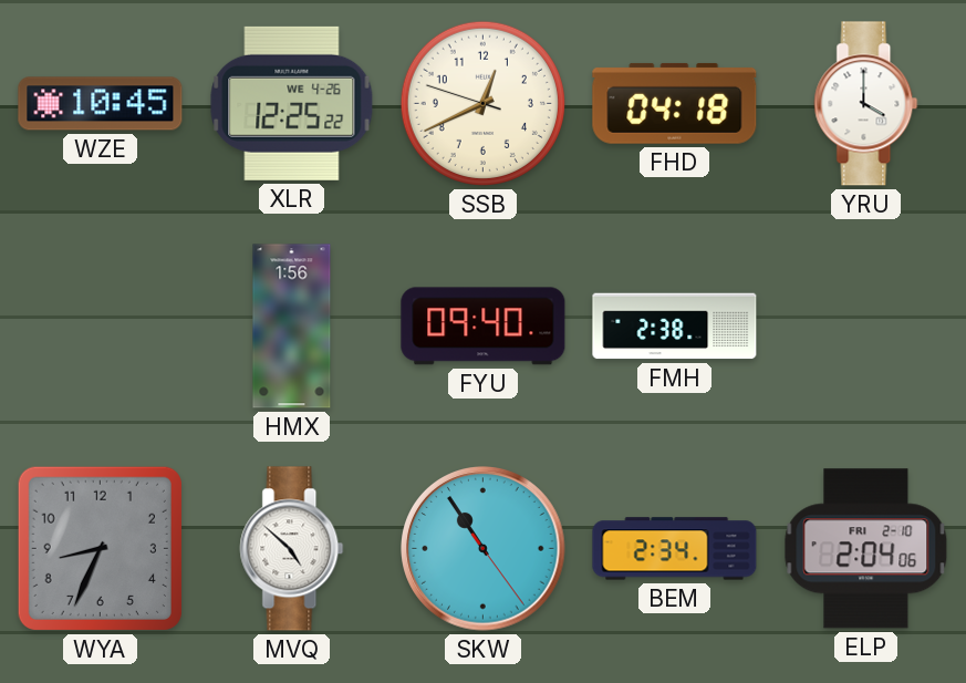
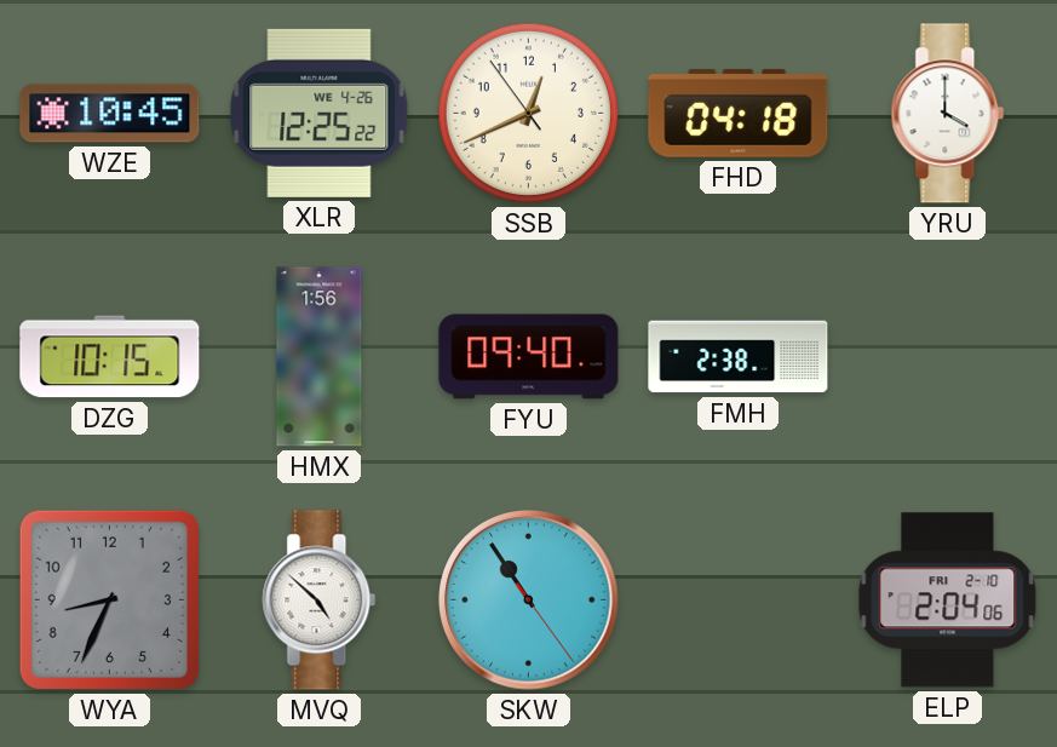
SSB: 12:40:48 -> 12:40:54
DZG: none -> 10:15
BEM: 2:34 -> none
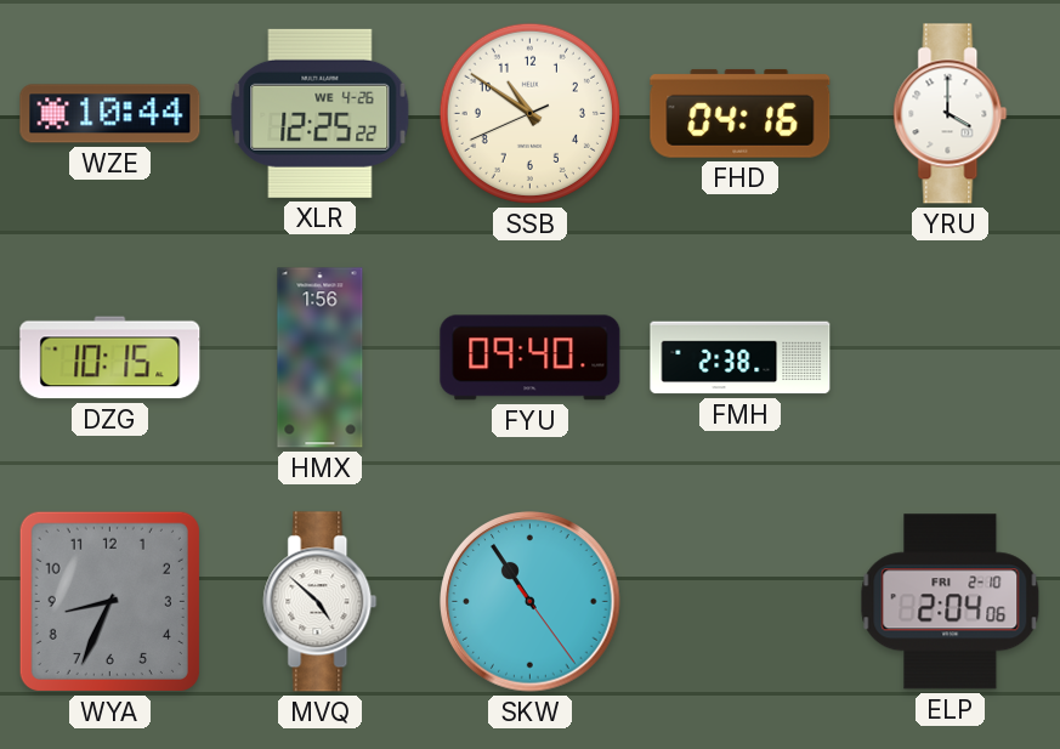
WZE: 10:45 -> 10:44
SSB: 12:40 -> 10:50
FHD: 04:18 -> 04:16
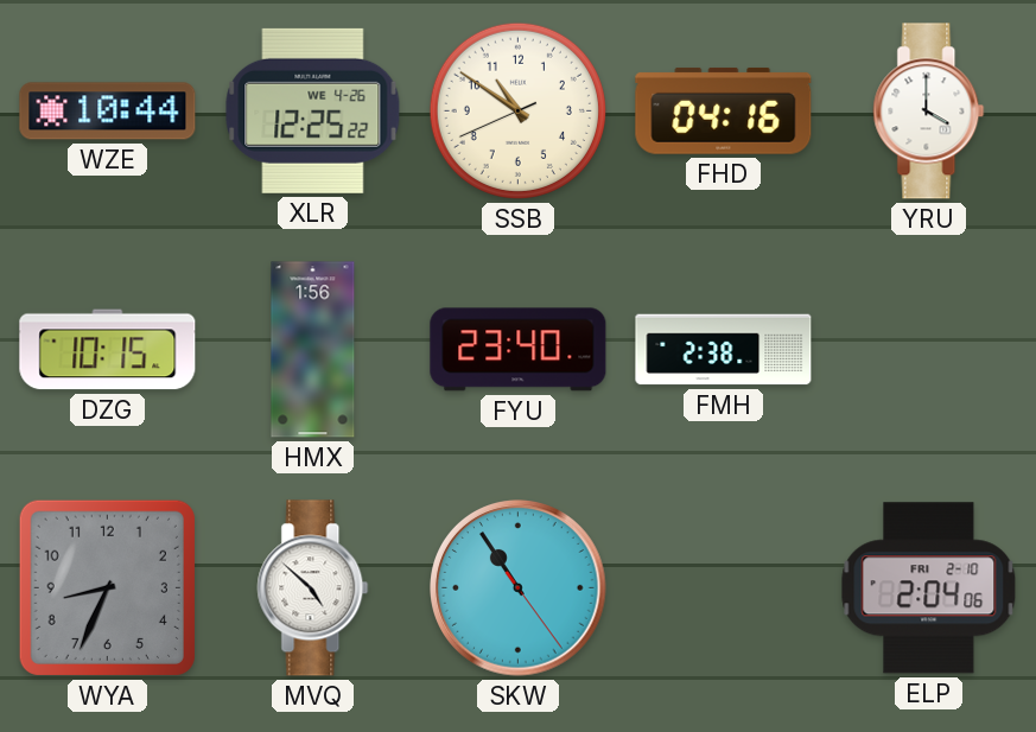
FYU: 09:40 -> 23:40
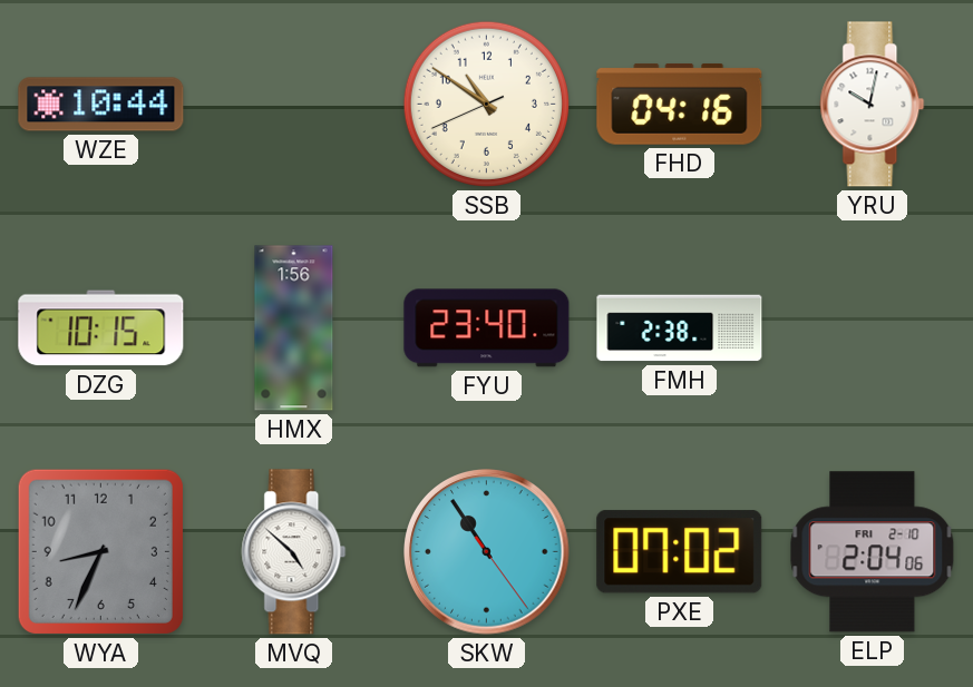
XLR: 12:25 -> none
YRU: 4:00 -> 10:02
PXE: none -> 07:02
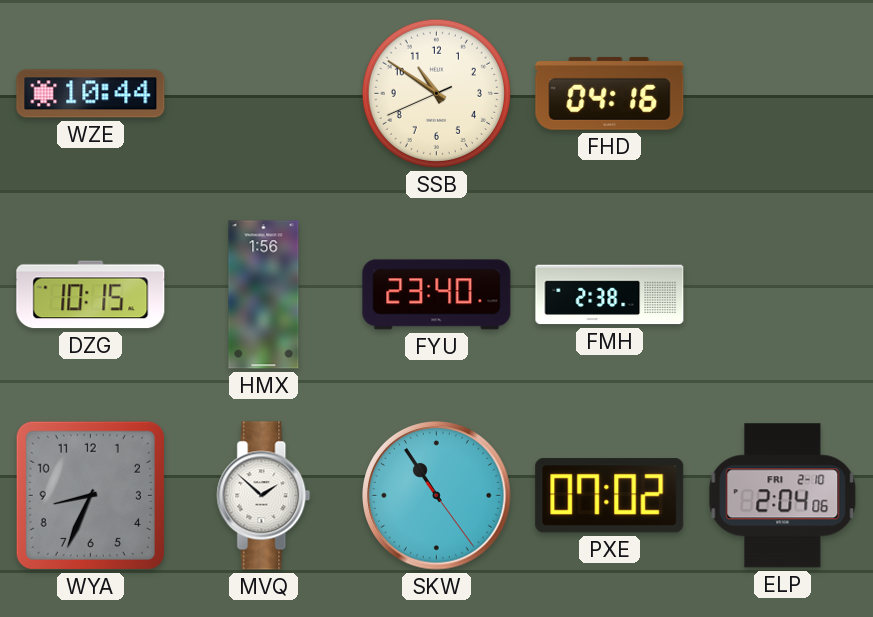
YRU: 10:02 -> none
MVQ: 4:52 -> 1:52
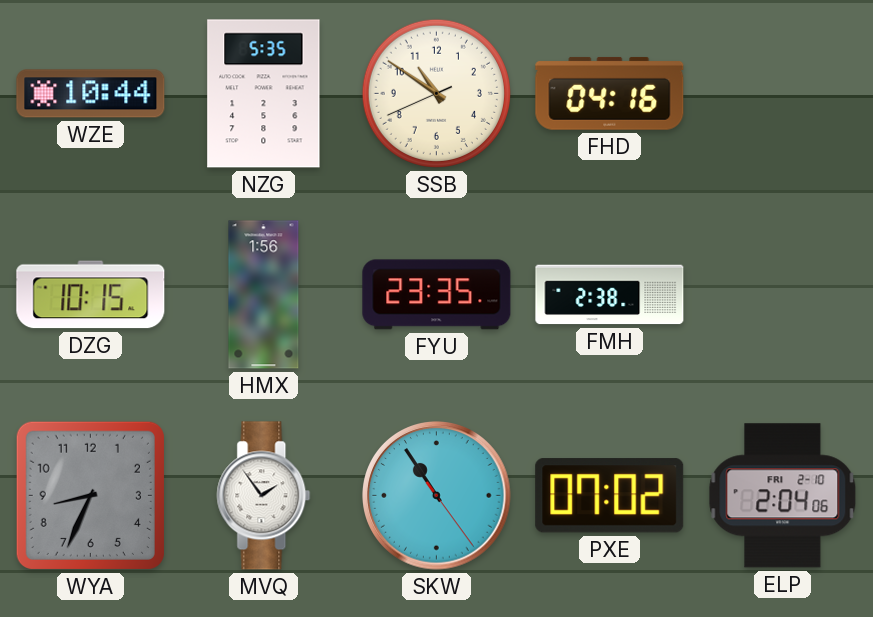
NZG: none -> 5:35
FYU: 23:40 -> 23:35
MVQ: 1:52 -> 1:54
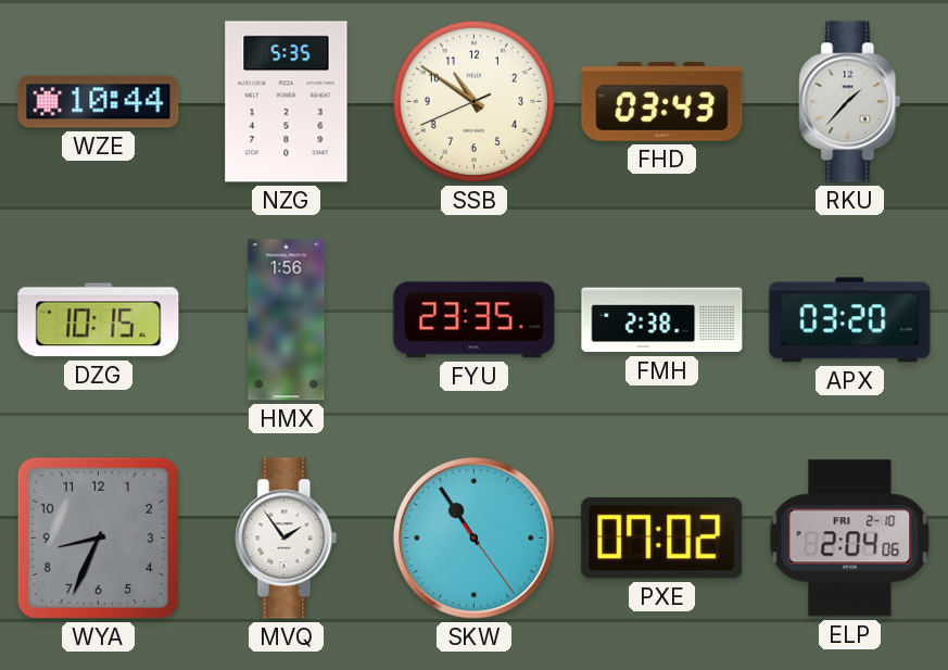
FHD: 04:16 -> 03:43
RKU: none -> 1:37
APX: none -> 03:20
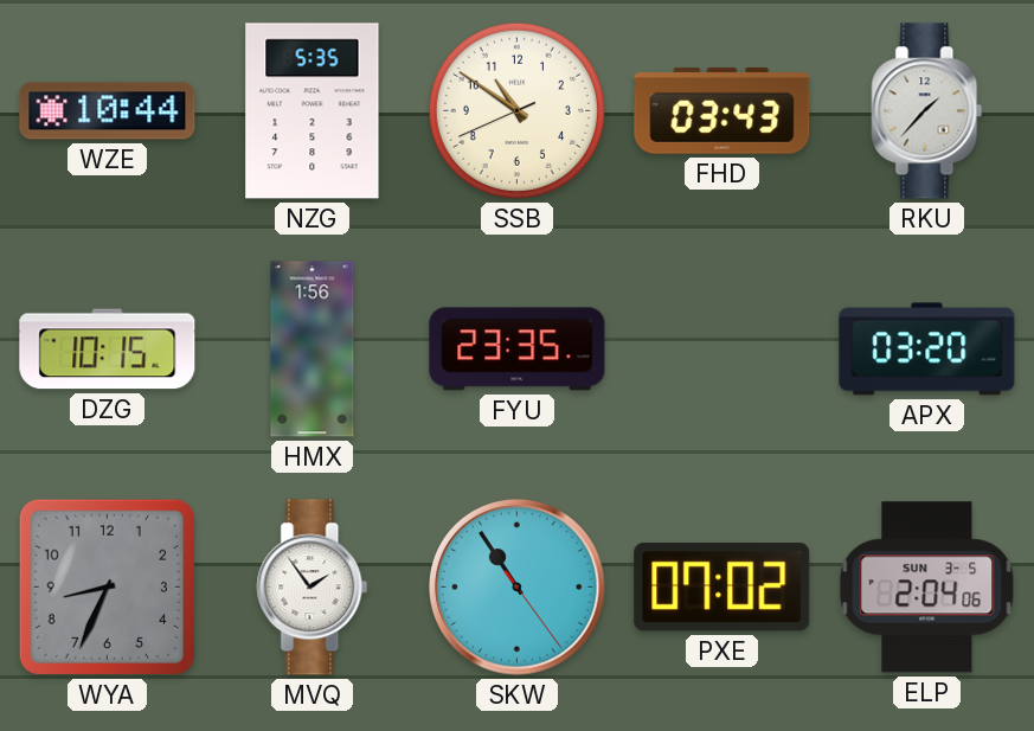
FMH: 2:38 -> none
ELP date: FRI 2-10 -> SUN 3-5
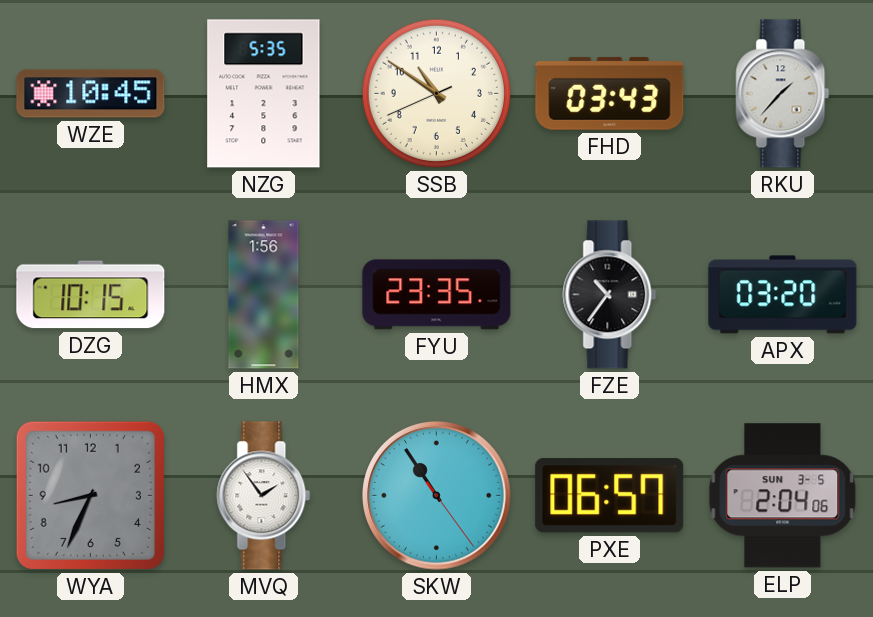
WZE: 10:44 -> 10:45
FZE: none -> 10:36
PXE: 07:02 -> 06:57
